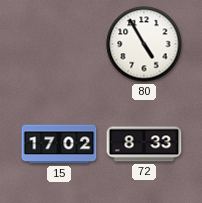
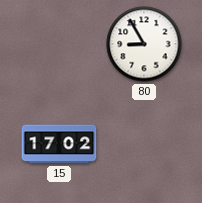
80: 4:55 -> 8:55
72: 8:33 -> none
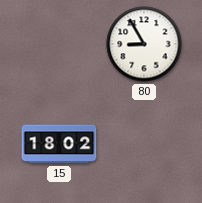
15: 17:02 -> 18:02
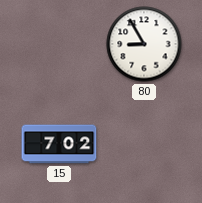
15: 18:02 -> 7:02
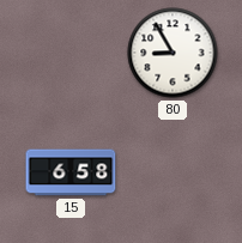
15: 7:02 -> 6:58
